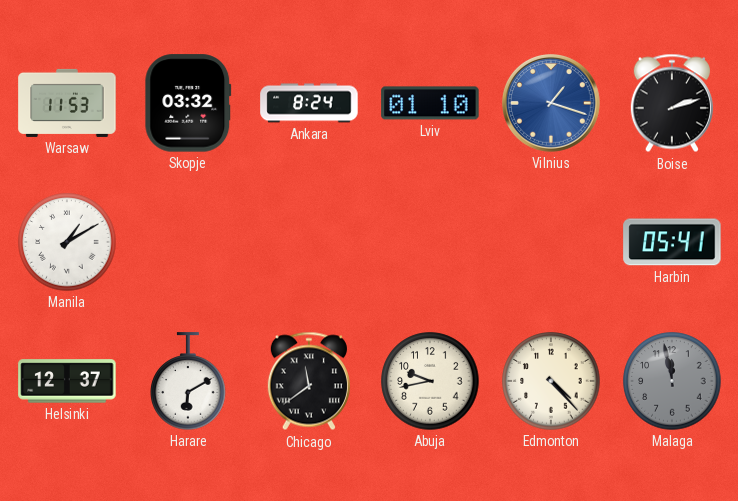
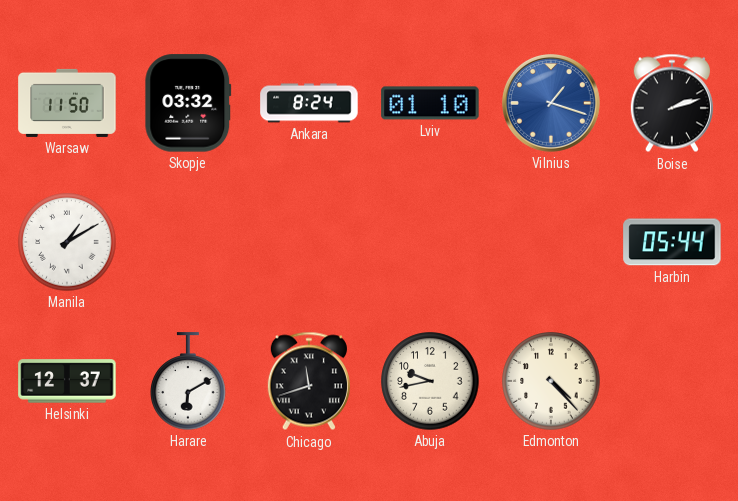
Warsaw: 11:53 -> 11:50
Harbin: 05:41 -> 05:44
Chicago: 11:39 -> 11:42
Malaga: 11:58 -> none
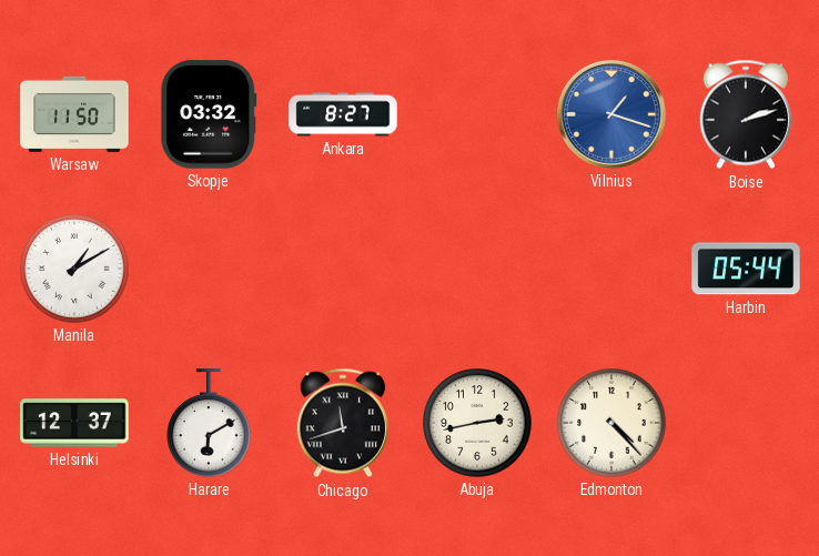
Ankara: 8:24 -> 8:27
Lviv: 01:10 -> none
Abuja: 9:43 -> 2:43
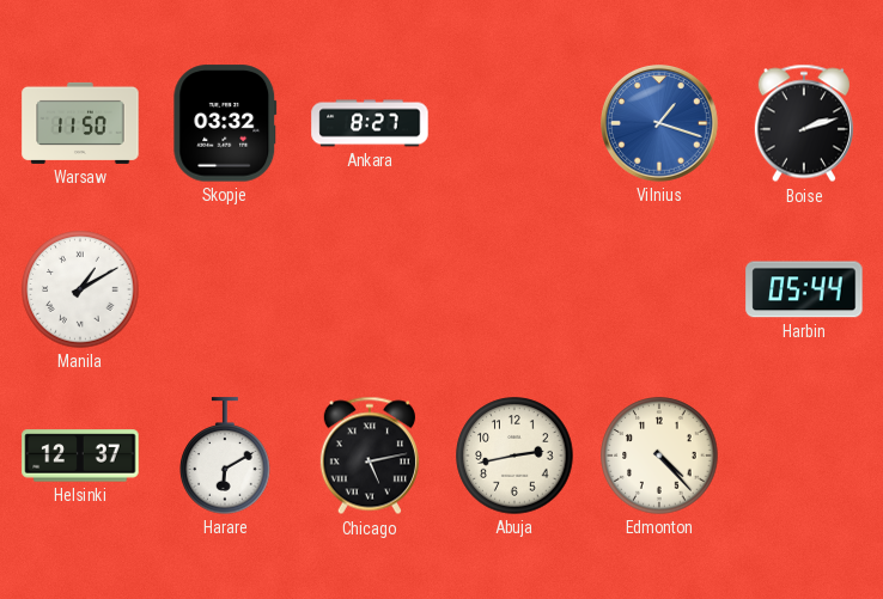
Chicago: 11:42 -> 5:13
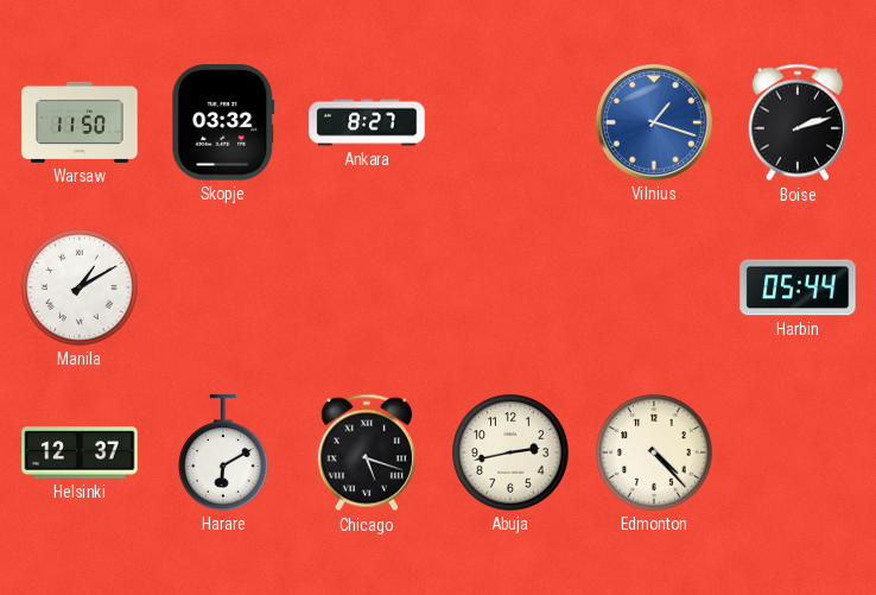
Chicago: 5:13 -> 5:18
